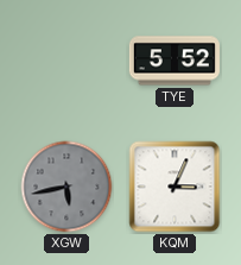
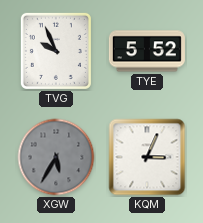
TVG: none -> 9:56
XGW: 5:43 -> 5:35
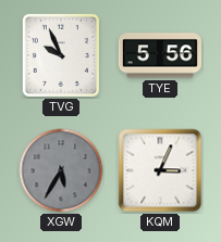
TYE: 5:52 -> 5:56
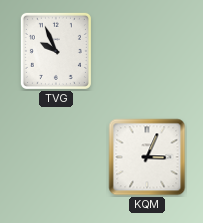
TYE: 5:56 -> none
XGW: 5:35 -> none
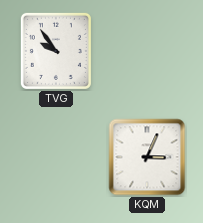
TVG: 9:56 -> 9:54
